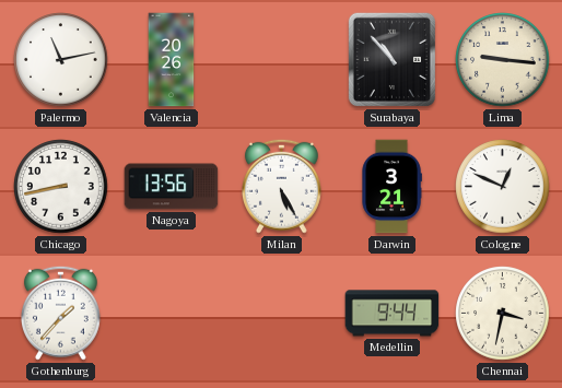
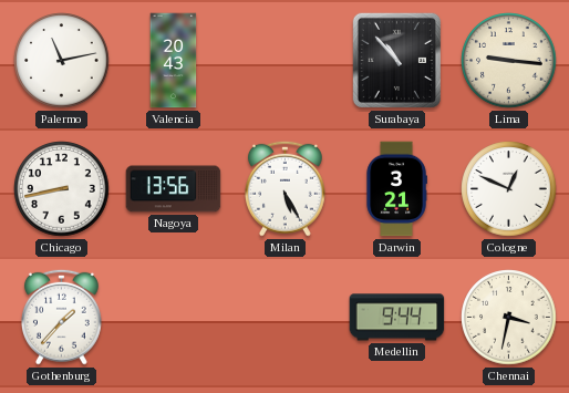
Valencia: 20:26 -> 20:43
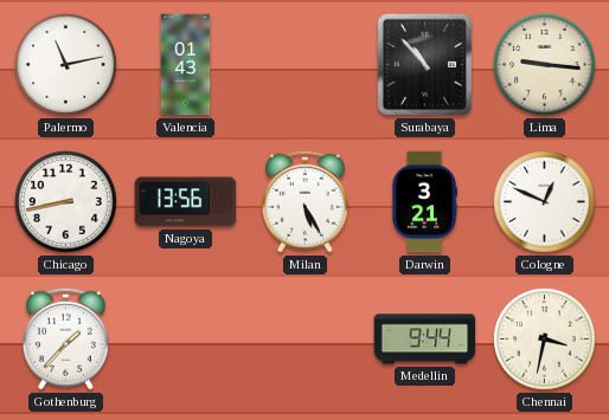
Valencia: 20:43 -> 01:43
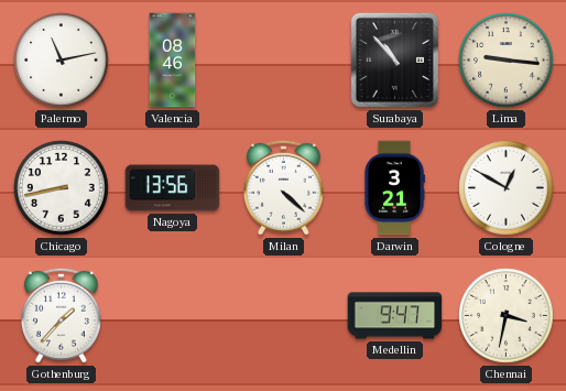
Valencia: 01:43 -> 08:46
Milan: 5:25 -> 4:22
Cologne: 12:49 -> 12:50
Medellin: 9:44 -> 9:47
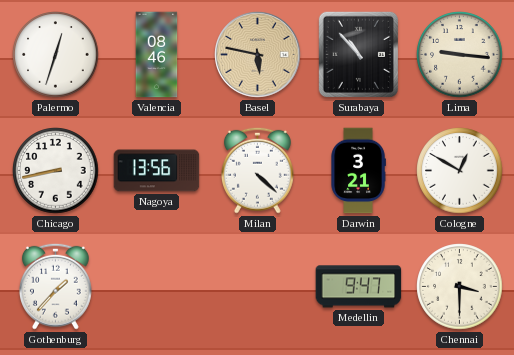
Palermo: 11:13 -> 12:33
Basel: none -> 5:47
Chennai: 3:32 -> 3:30
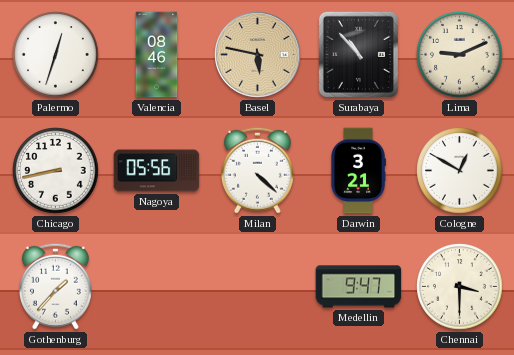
Lima: 9:16 -> 9:11
Nagoya: 13:56 -> 05:56
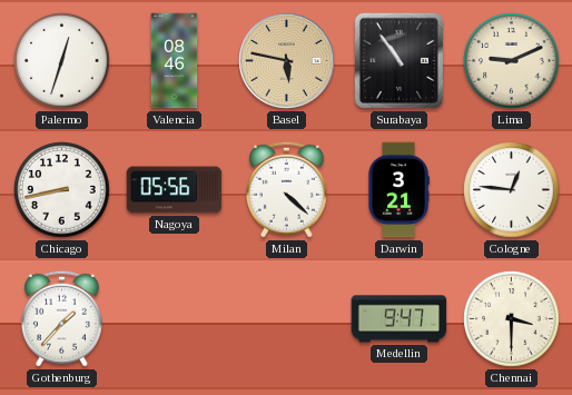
Surabaya: 10:53 -> 10:54
Cologne: 12:50 -> 12:46
